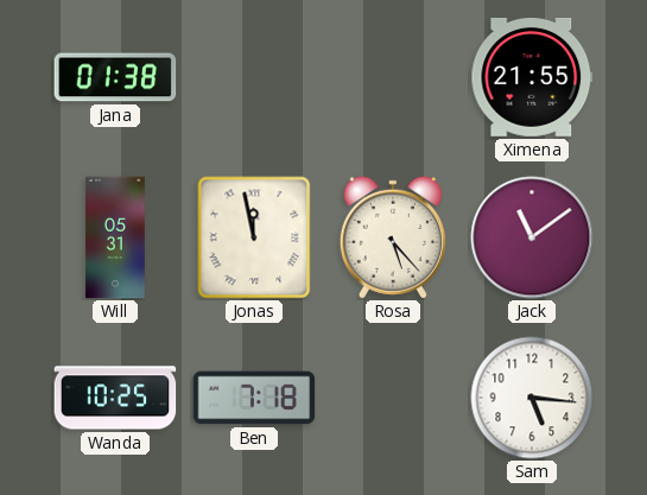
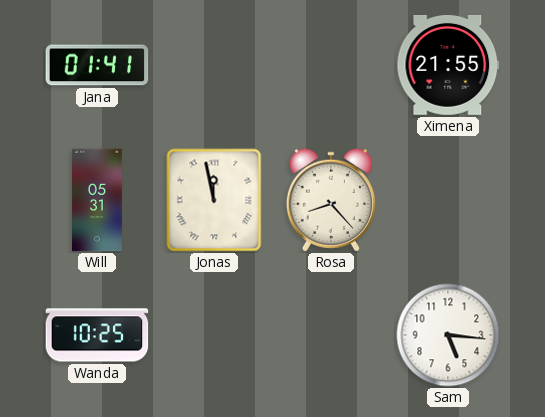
Jana: 01:38 -> 01:41
Rosa: 5:23 -> 8:23
Jack: 11:09 -> none
Ben: 7:18 -> none
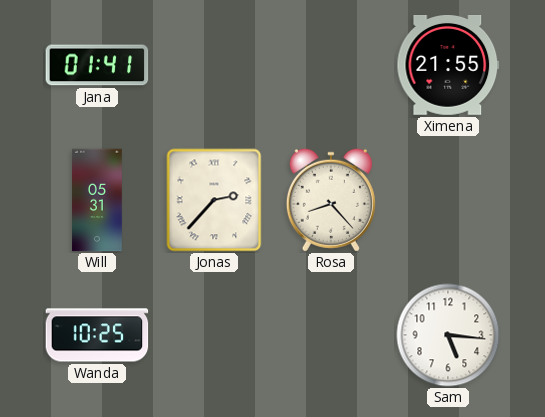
Jonas: 11:58 -> 2:37
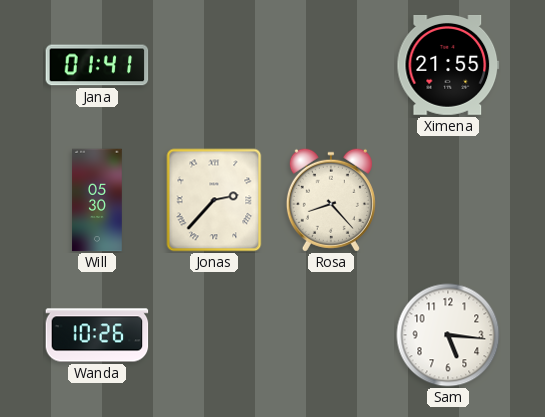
Will: 05:31 -> 05:30
Wanda: 10:25 -> 10:26
